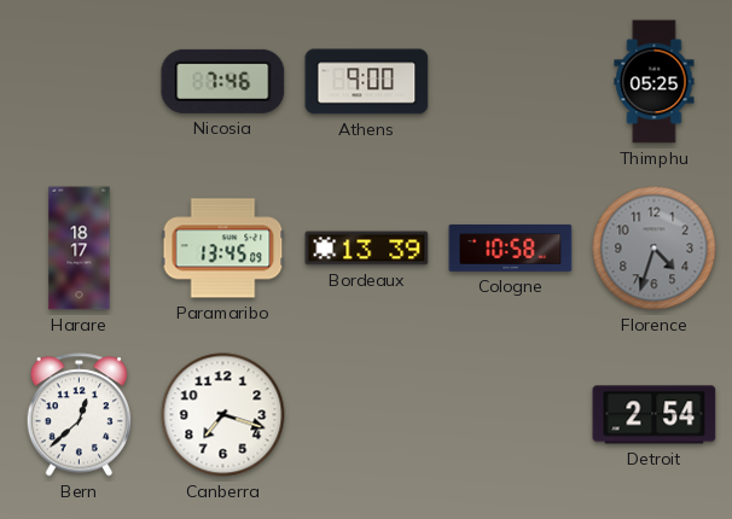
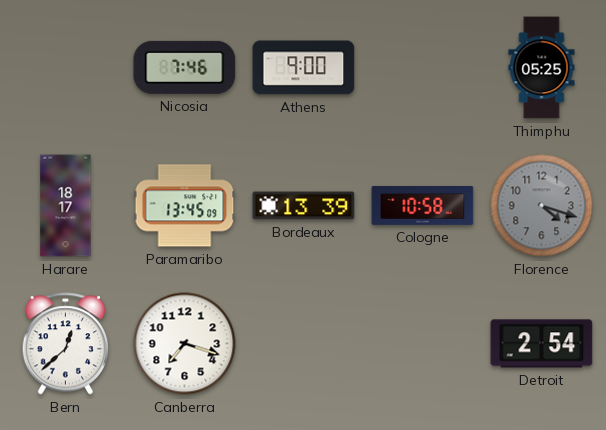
Florence: 4:33 -> 4:18
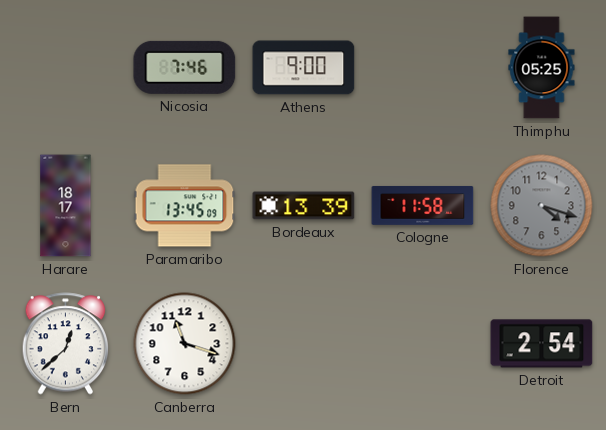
Cologne: 10:58 -> 11:58
Canberra: 7:18 -> 11:18
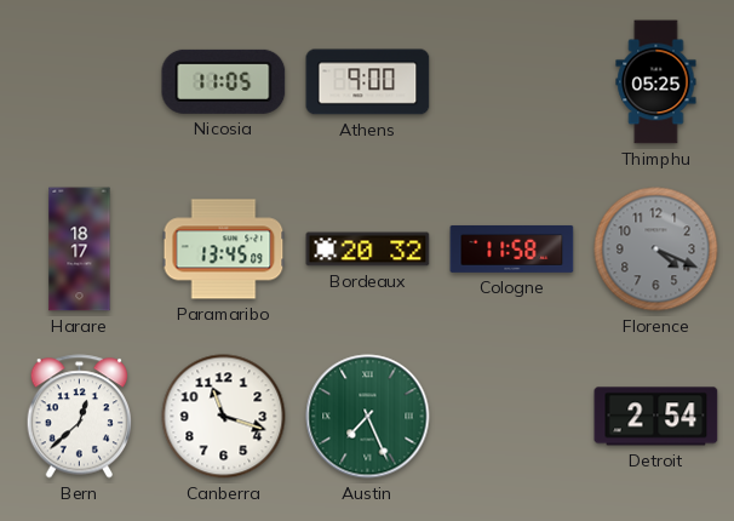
Nicosia: 7:46 -> 11:05
Bordeaux: 13:39 -> 20:32
Florence: 4:18 -> 4:19
Austin: none -> 7:26
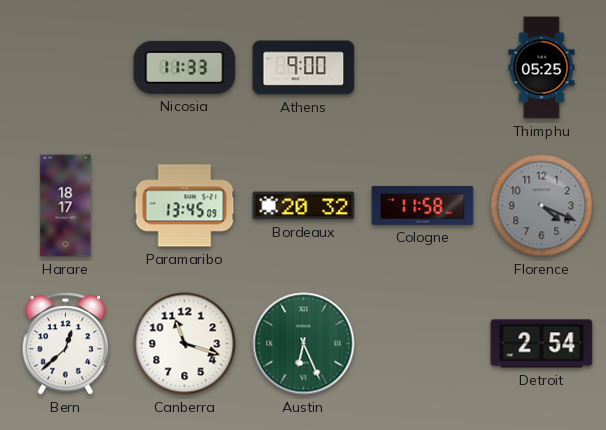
Nicosia: 11:05 -> 11:33
Austin: 7:26 -> 6:26
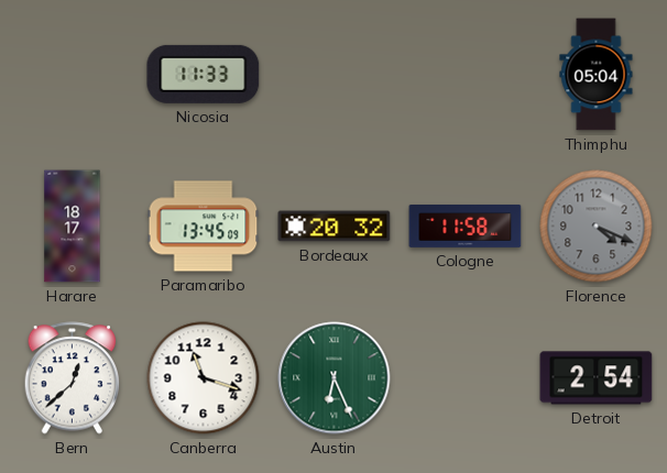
Athens: 9:00 -> none
Thimphu: 05:25 -> 05:04
